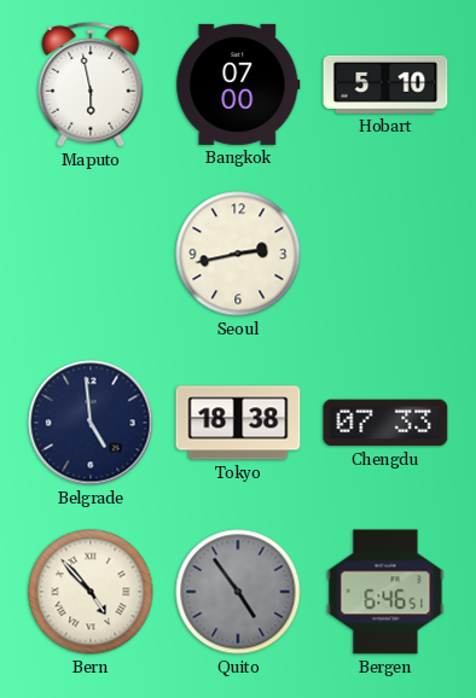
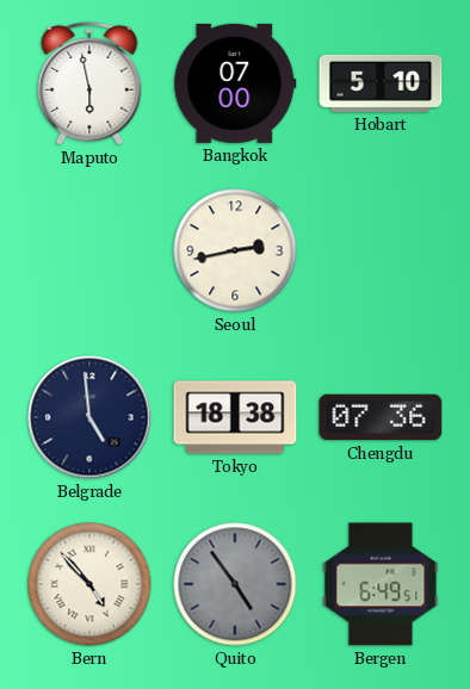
Chengdu: 07:33 -> 07:36
Bergen: 6:46 -> 6:49
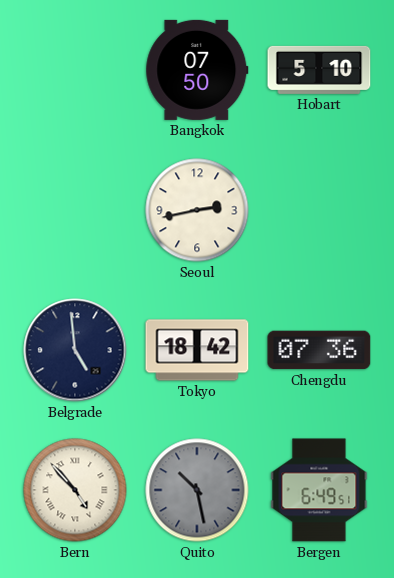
Maputo: 5:58 -> none
Bangkok: 07:00 -> 07:50
Tokyo: 18:38 -> 18:42
Quito: 4:54 -> 10:28
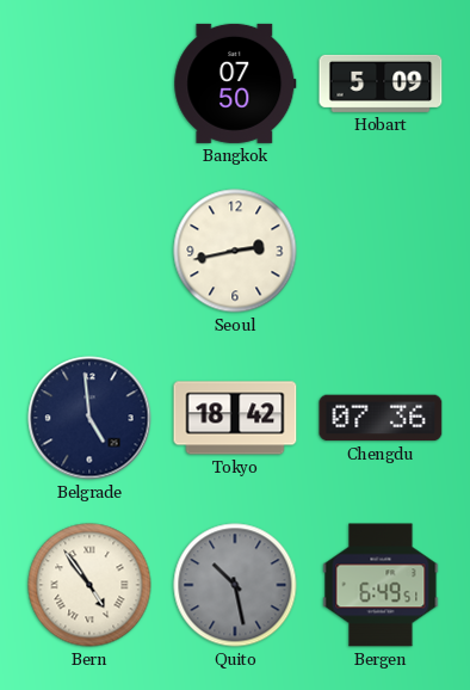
Hobart: 5:10 -> 5:09
Bern: 4:53 -> 4:54
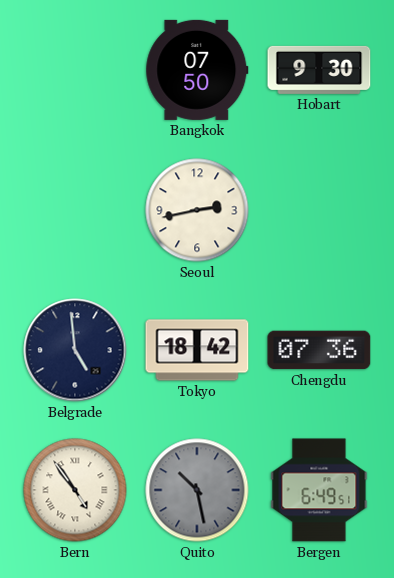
Hobart: 5:09 -> 9:30
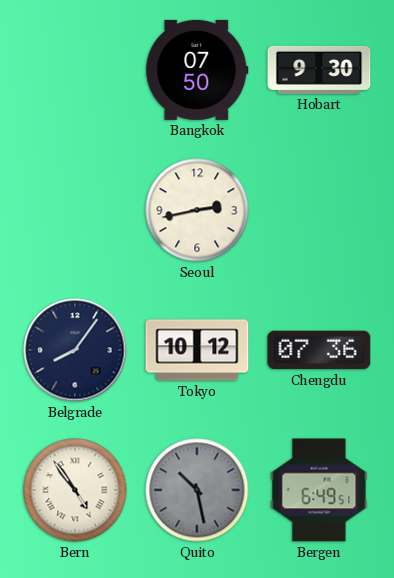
Belgrade: 4:59 -> 8:06
Tokyo: 18:42 -> 10:12
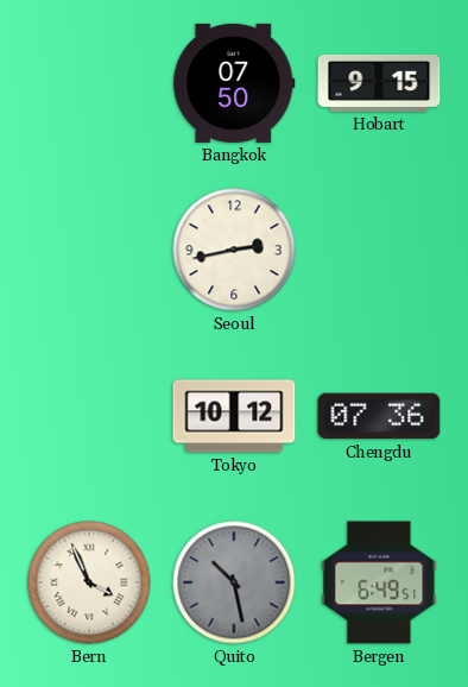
Hobart: 9:30 -> 9:15
Belgrade: 8:06 -> none
Bern: 4:54 -> 3:56
